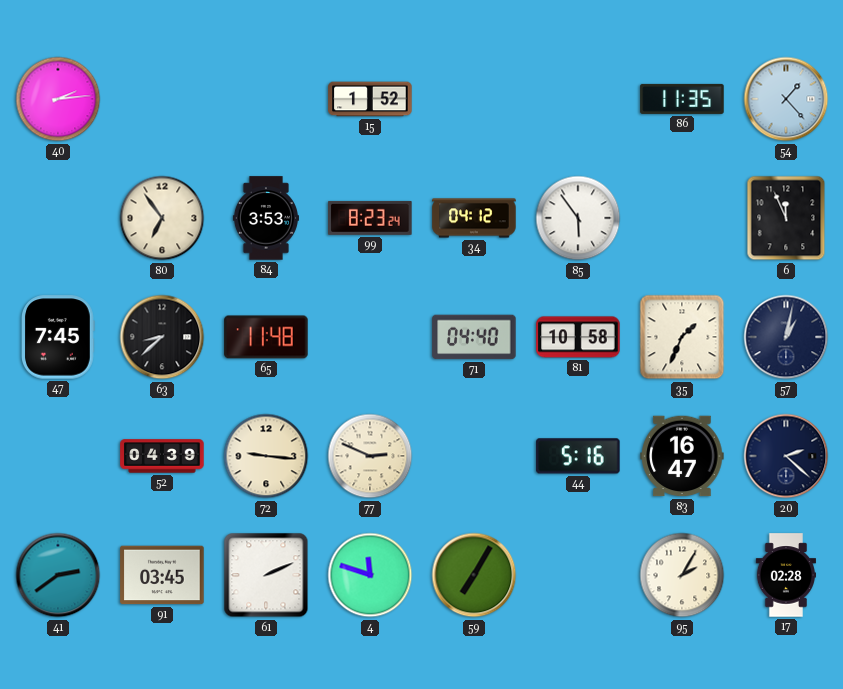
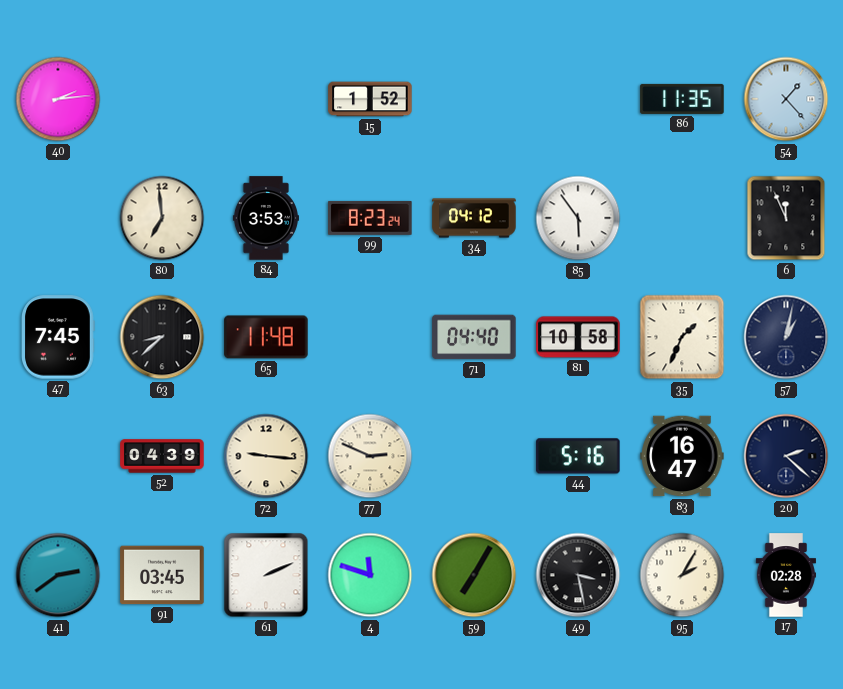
80: 6:54 -> 6:59
49: none -> 3:28
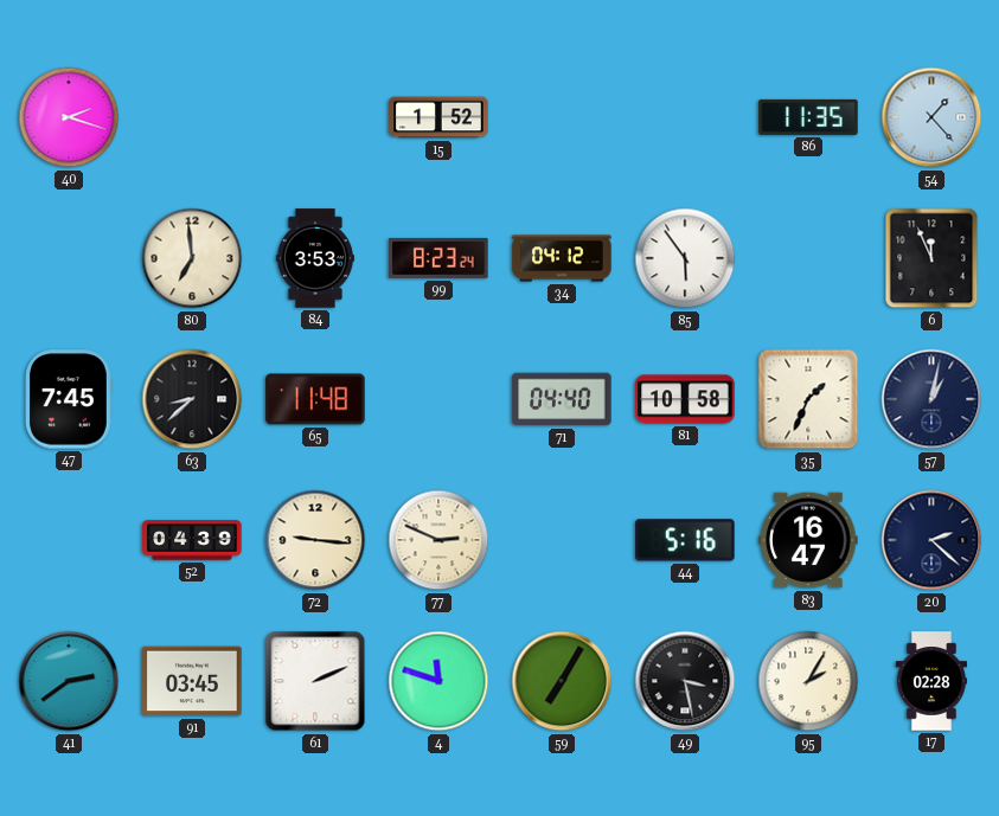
40: 2:14 -> 2:18
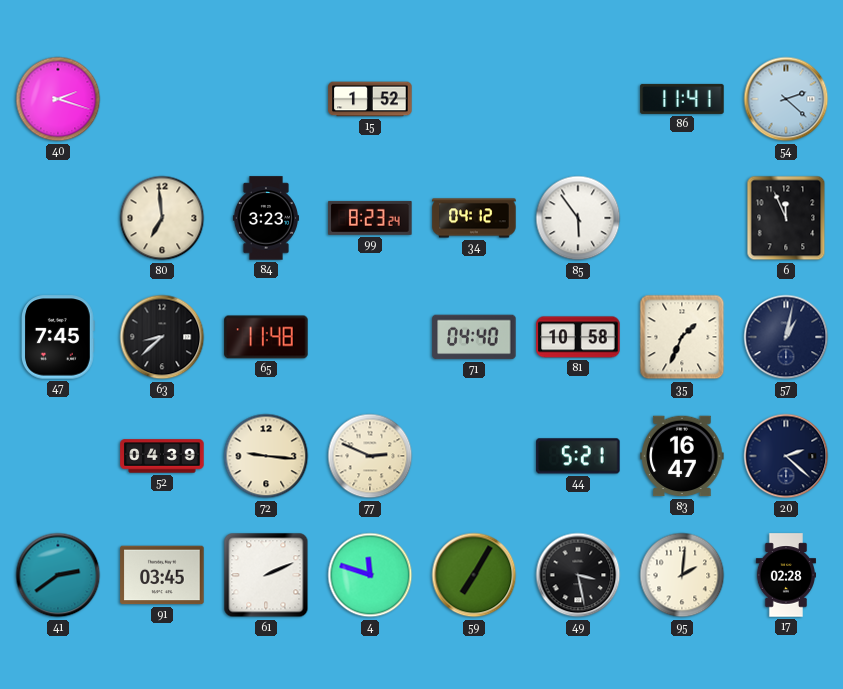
86: 11:35 -> 11:41
54: 1:23 -> 2:22
84: 3:53 -> 3:23
44: 5:16 -> 5:21
95: 2:05 -> 2:01
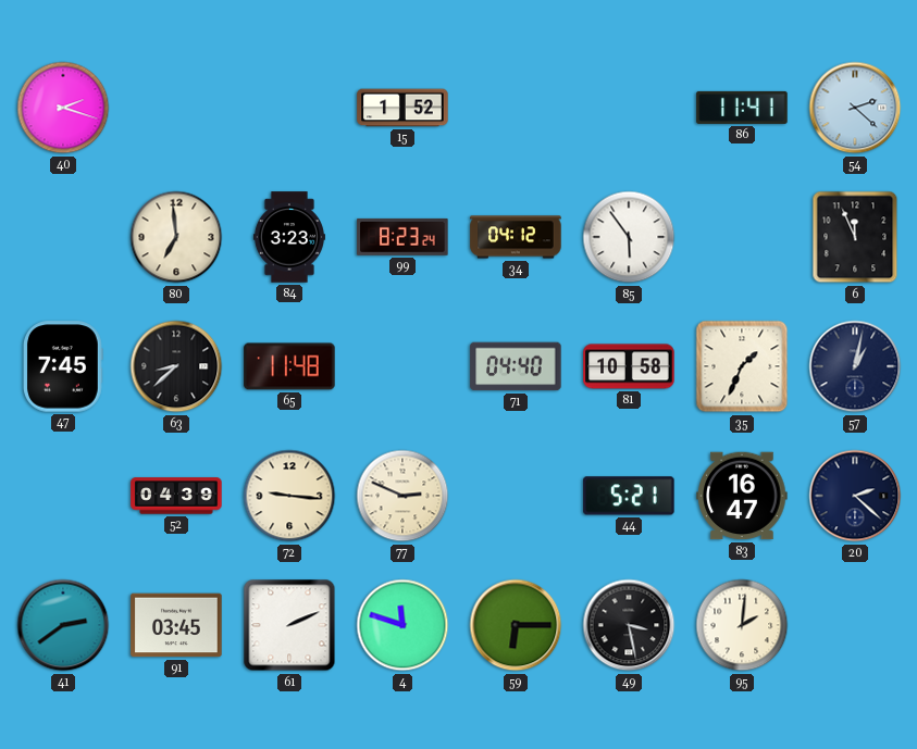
59: 7:05 -> 6:15
17: 02:28 -> none
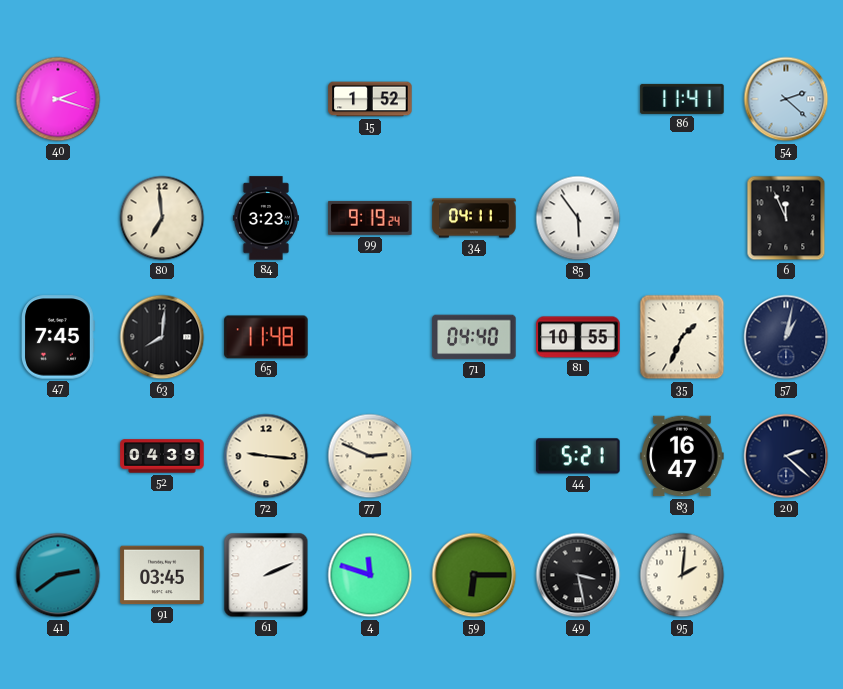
99: 8:23 -> 9:19
34: 04:12 -> 04:11
63: 8:38 -> 8:01
81: 10:58 -> 10:55
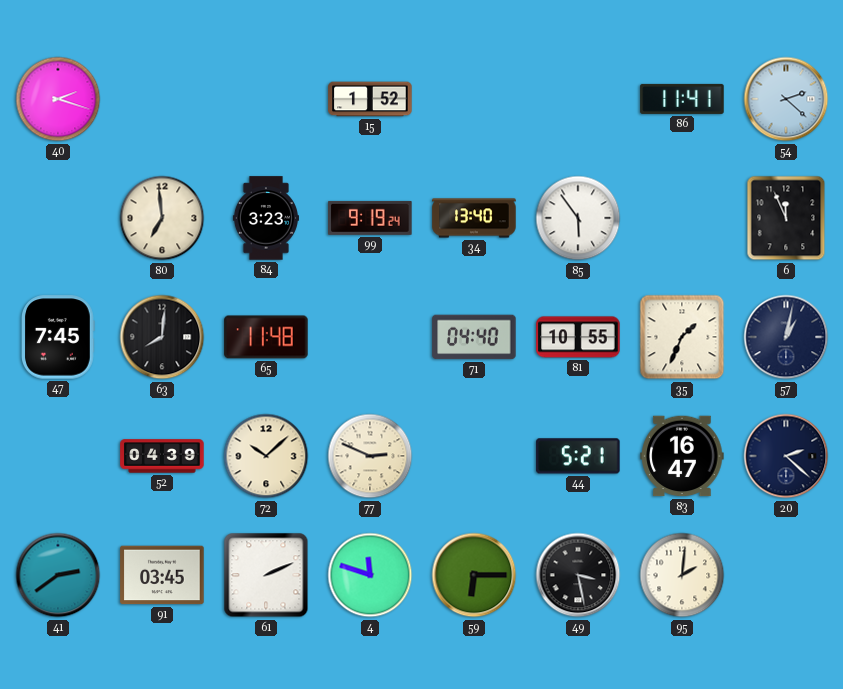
34: 04:11 -> 13:40
72: 9:16 -> 10:08
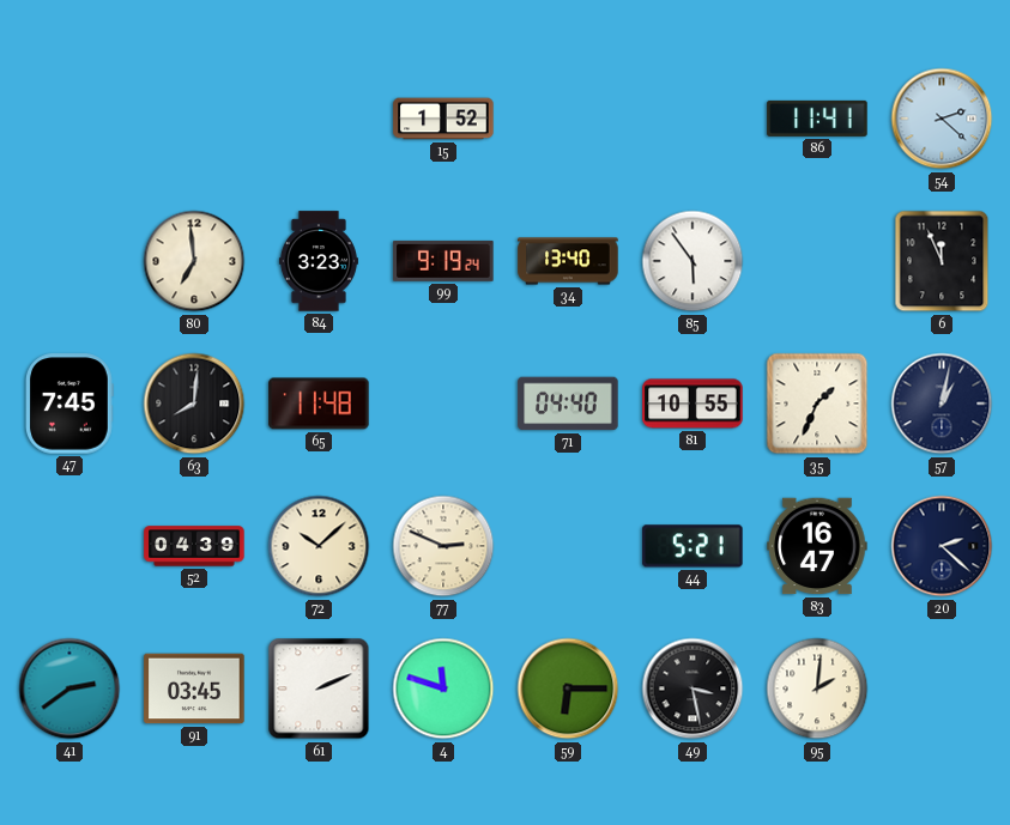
40: 2:18 -> none
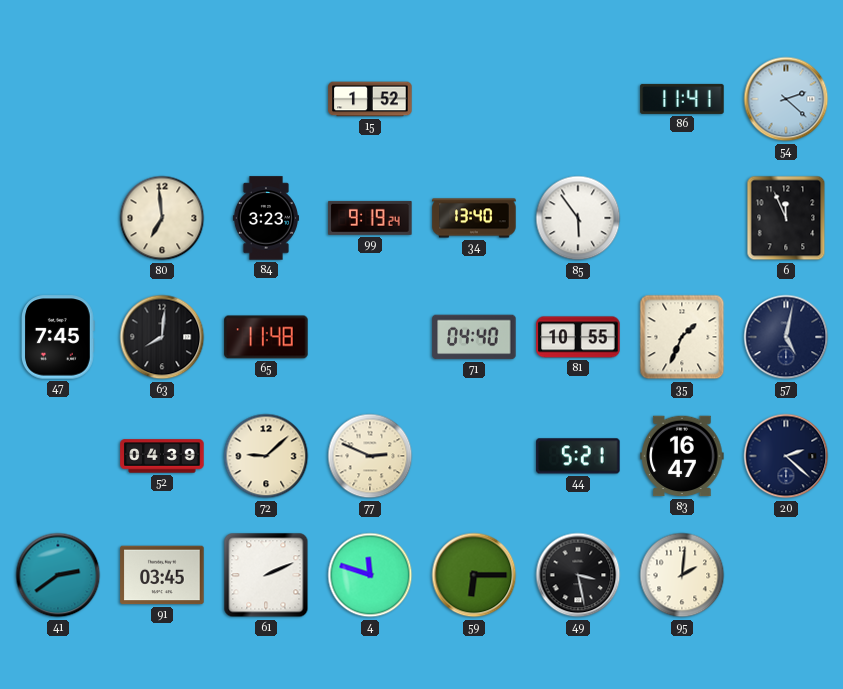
57: 1:02 -> 5:02
72: 10:08 -> 9:08
